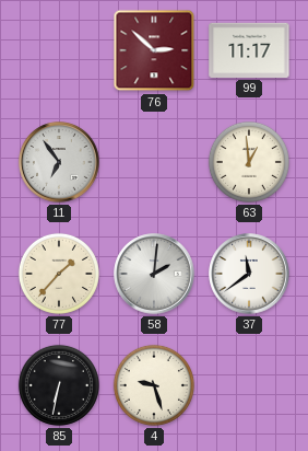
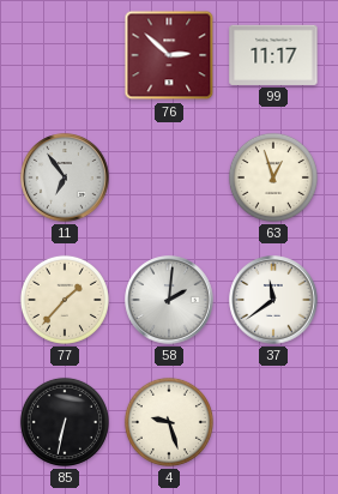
63: 12:59 -> 12:57
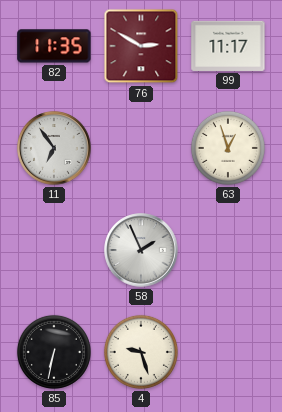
82: none -> 11:35
76: 2:52 -> 2:50
77: 1:37 -> none
58: 2:01 -> 1:56
37: 11:39 -> none
